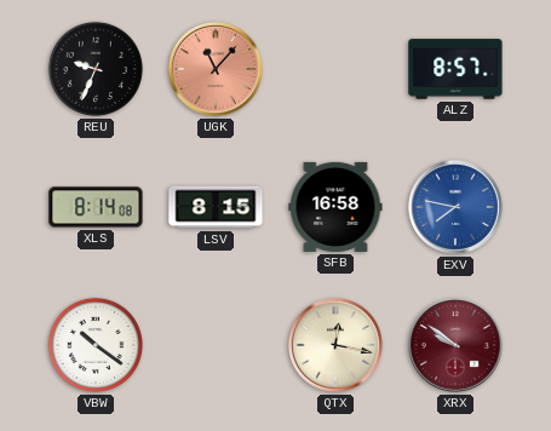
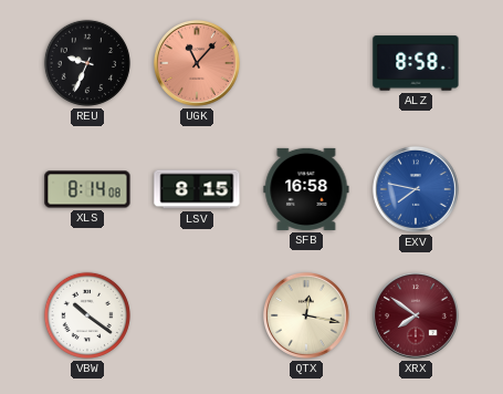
ALZ: 8:57 -> 8:58
XRX: 9:51 -> 7:51
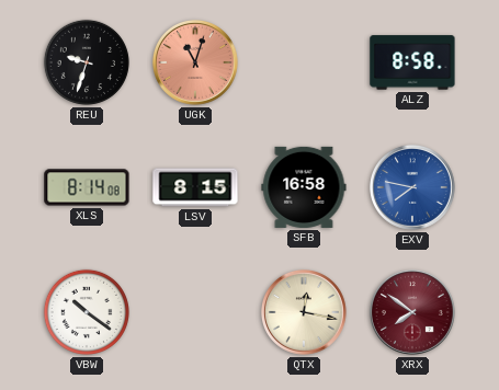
REU: 9:34 -> 9:33
UGK: 11:07 -> 11:03
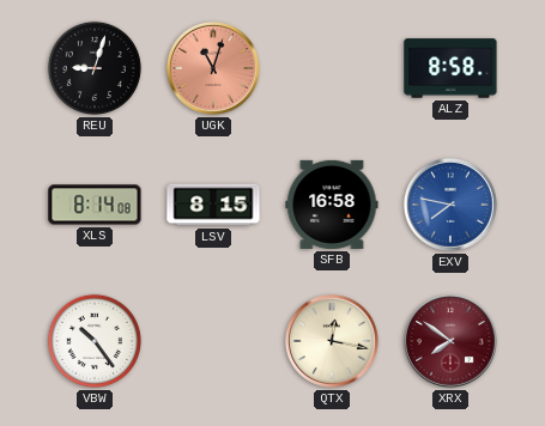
REU: 9:33 -> 9:03
VBW: 10:21 -> 10:24
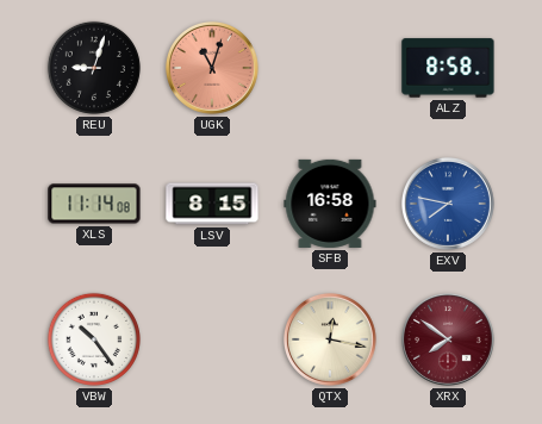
XLS: 8:14 -> 11:14
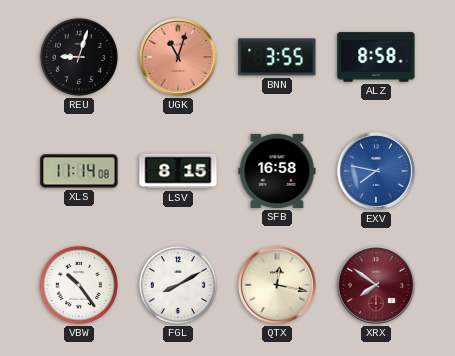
BNN: none -> 3:55
FGL: none -> 8:10
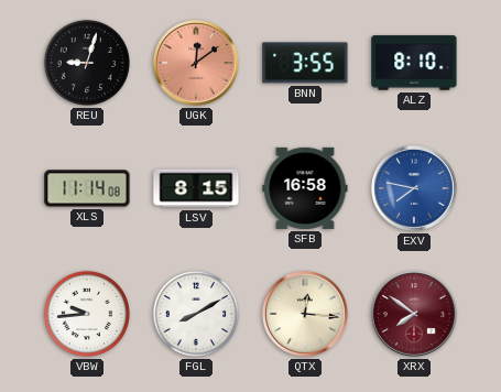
UGK: 11:03 -> 12:09
ALZ: 8:58 -> 8:10
VBW: 10:24 -> 9:44
QTX: 12:17 -> 12:16
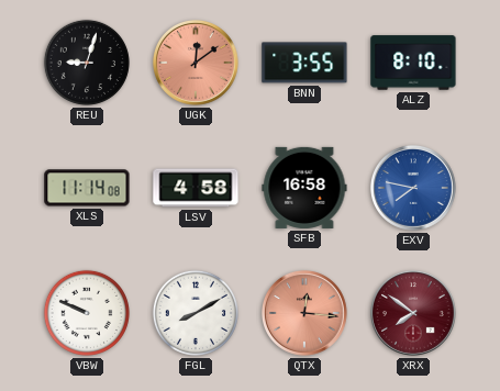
LSV: 8:15 -> 4:58
VBW: 9:44 -> 9:49
QTX dial: cream -> salmon
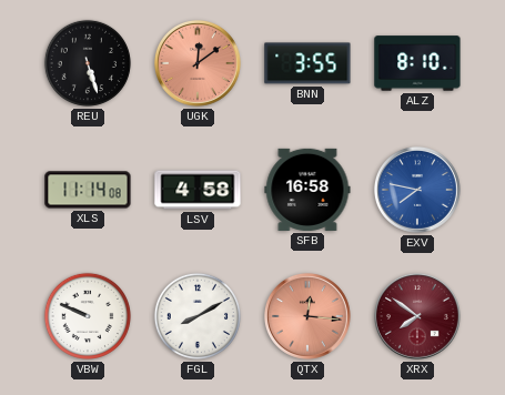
REU: 9:03 -> 5:27
